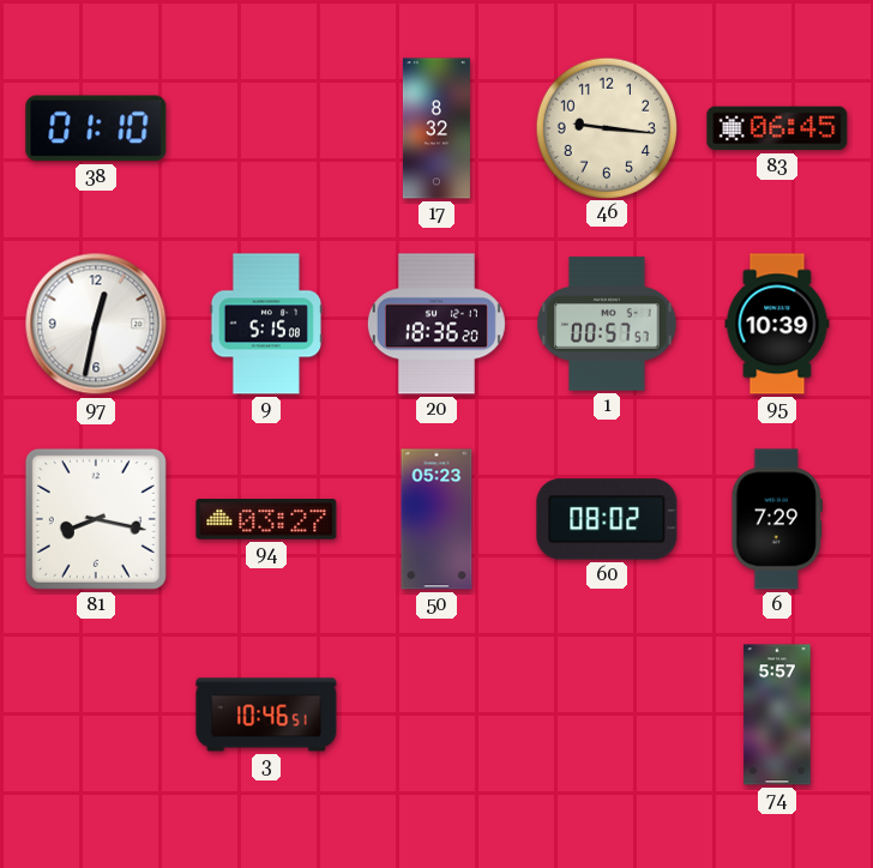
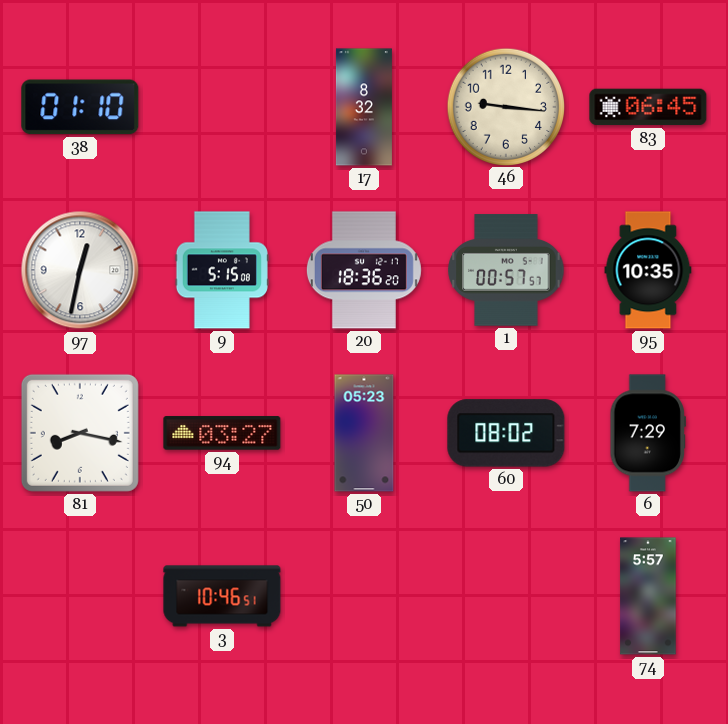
95: 10:39 -> 10:35
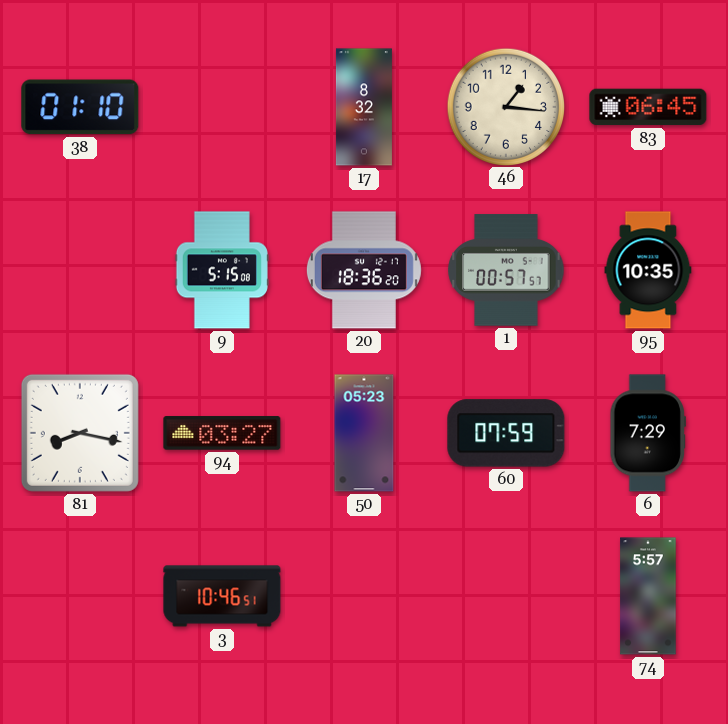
46: 9:16 -> 1:16
97: 12:32 -> none
60: 08:02 -> 07:59
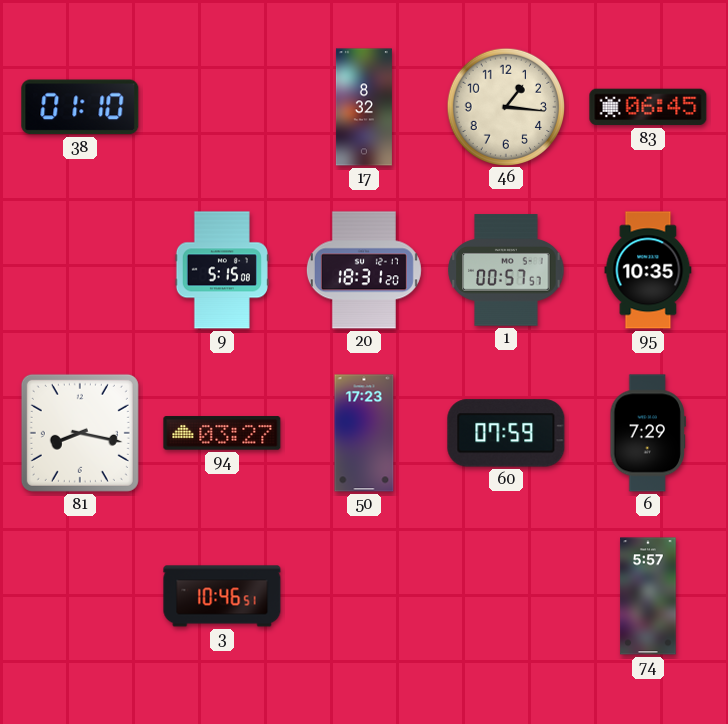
20: 18:36 -> 18:31
50: 05:23 -> 17:23
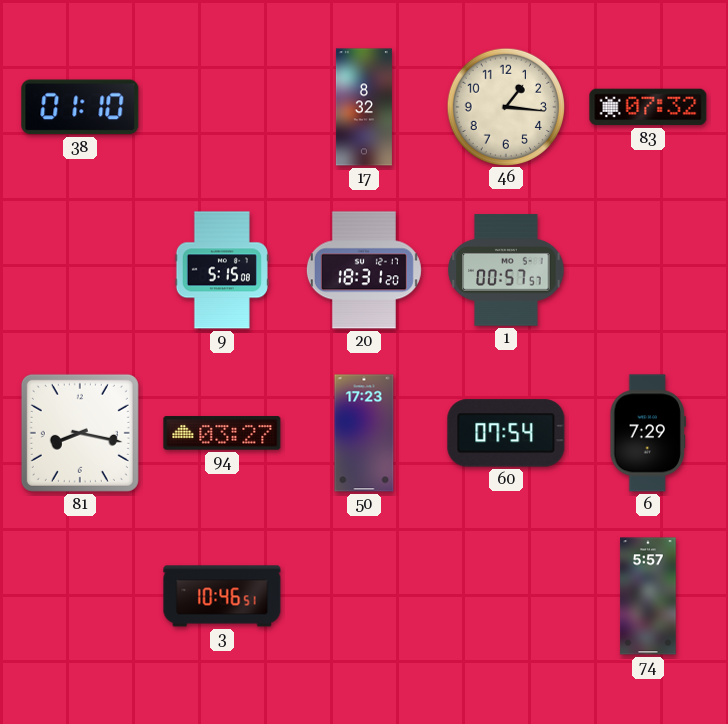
83: 06:45 -> 07:32
95: 10:35 -> none
60: 07:59 -> 07:54
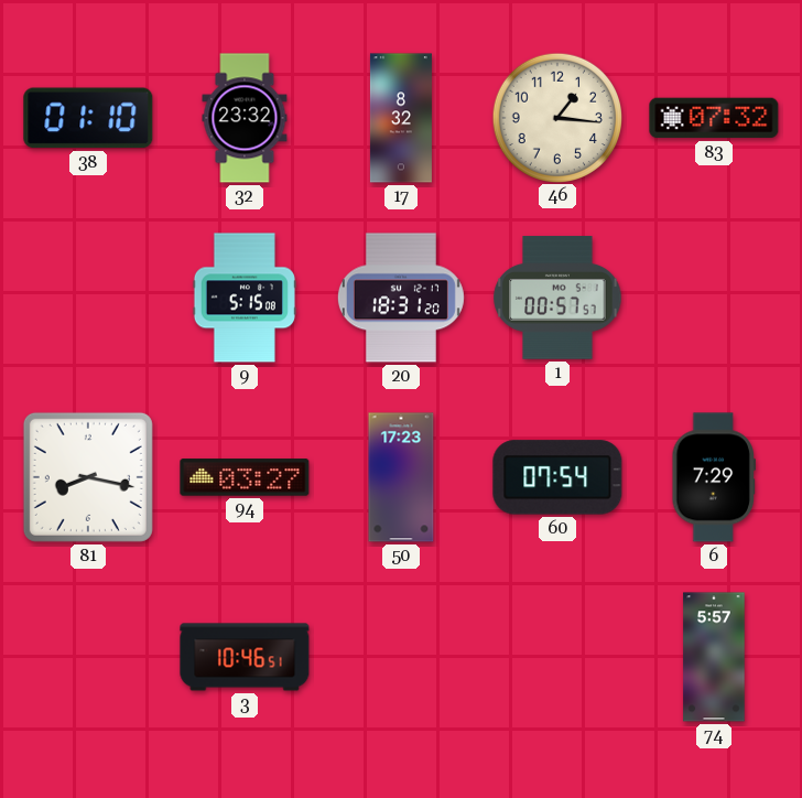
32: none -> 23:32
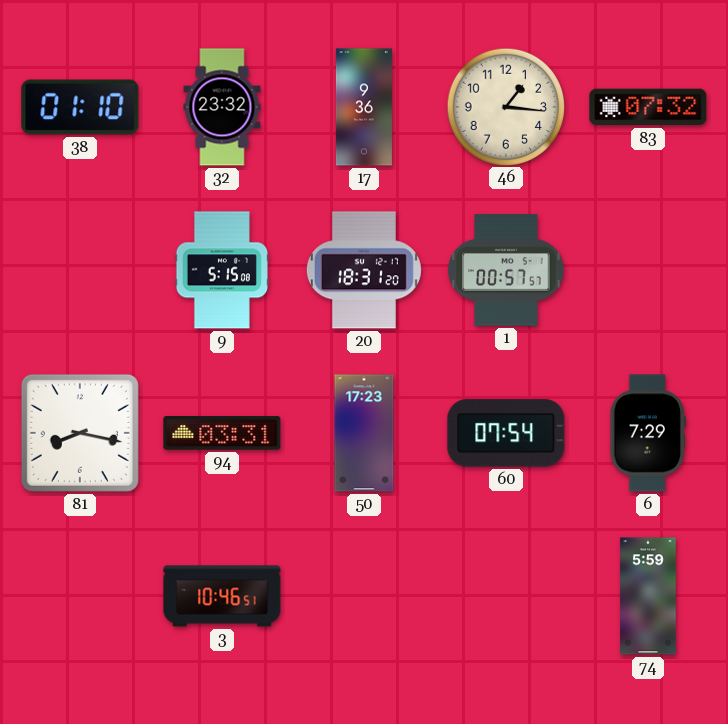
17: 8:32 -> 9:36
94: 03:27 -> 03:31
74: 5:57 -> 5:59
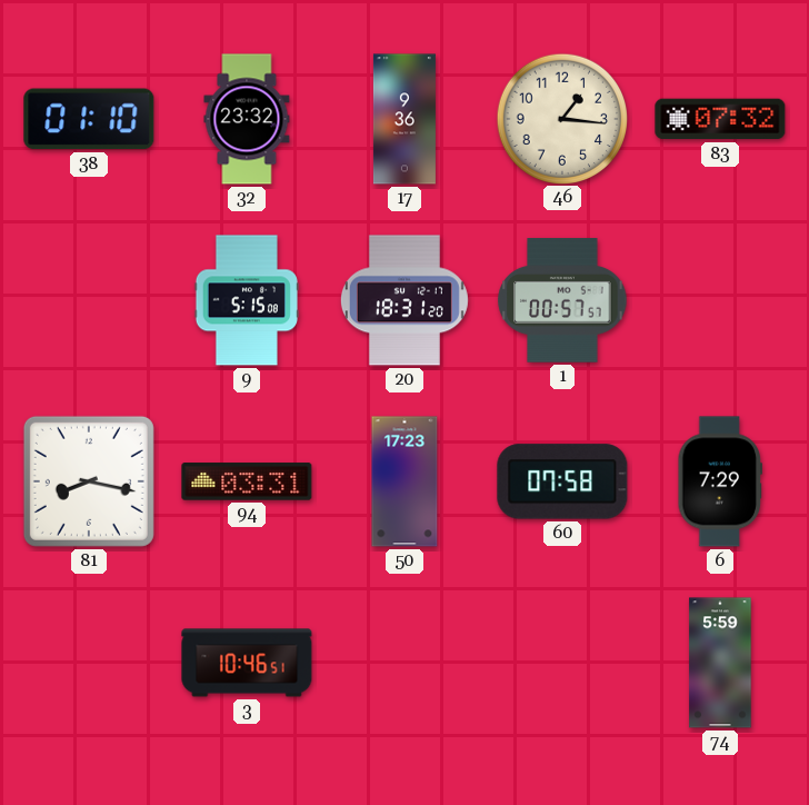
60: 07:54 -> 07:58
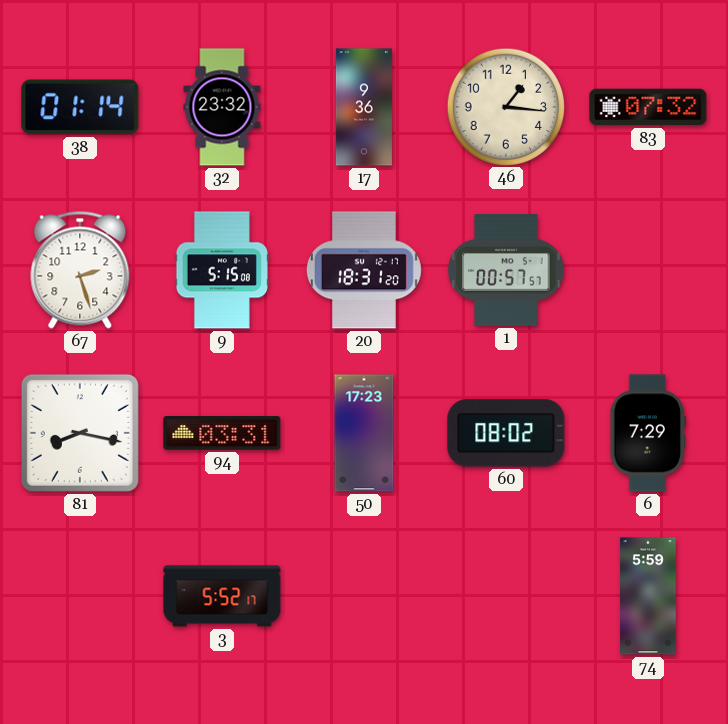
38: 01:10 -> 01:14
67: none -> 2:27
60: 07:58 -> 08:02
3: 10:46 -> 5:52
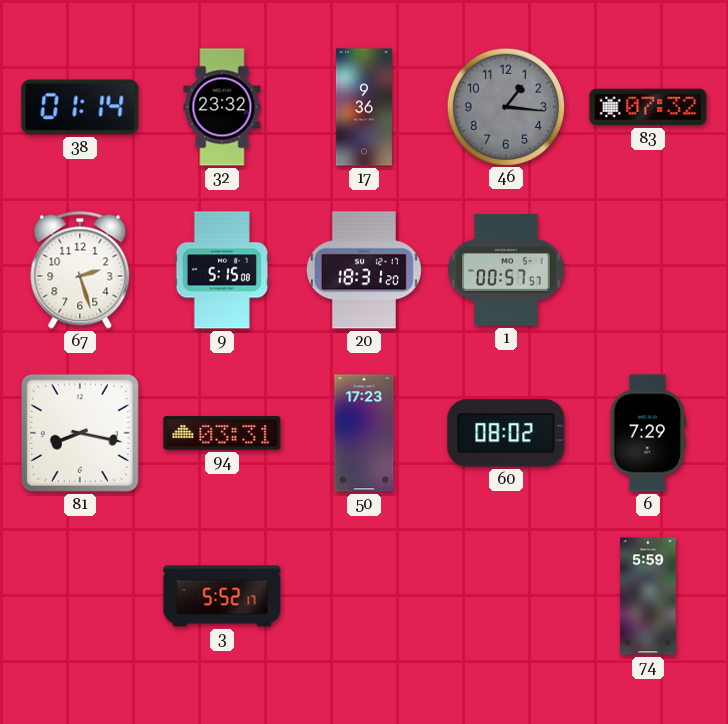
46 dial: cream -> grey
